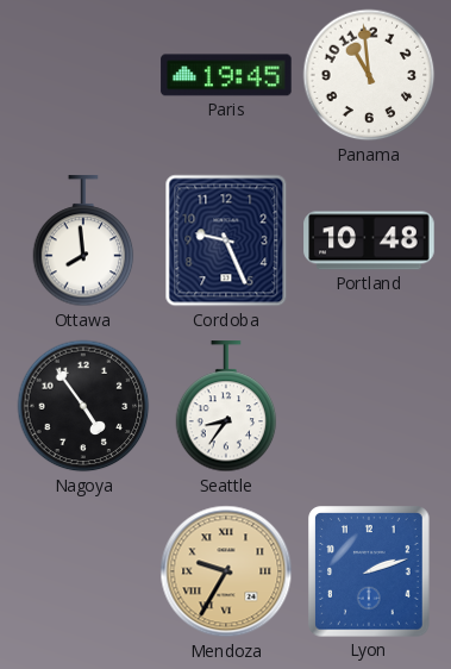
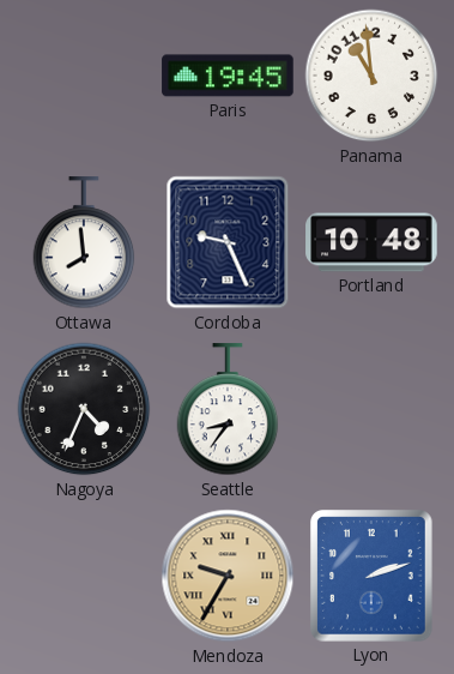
Nagoya: 4:54 -> 4:34
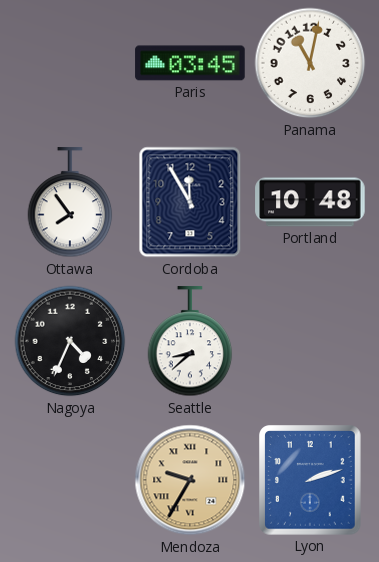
Paris: 19:45 -> 03:45
Panama: 10:59 -> 11:02
Ottawa: 7:59 -> 7:54
Cordoba: 9:26 -> 11:55
Seattle: 8:36 -> 8:38
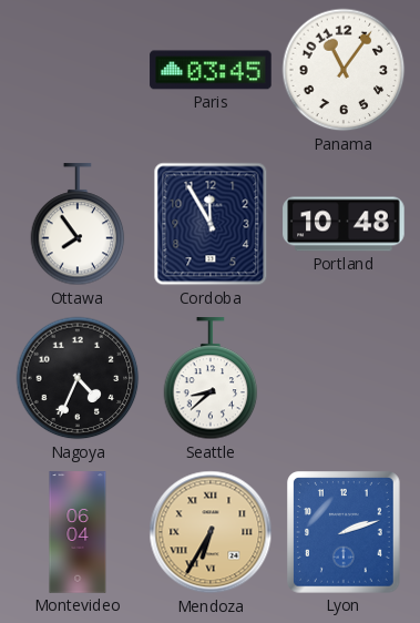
Panama: 11:02 -> 11:06
Montevideo: none -> 06:04
Mendoza: 9:35 -> 6:35
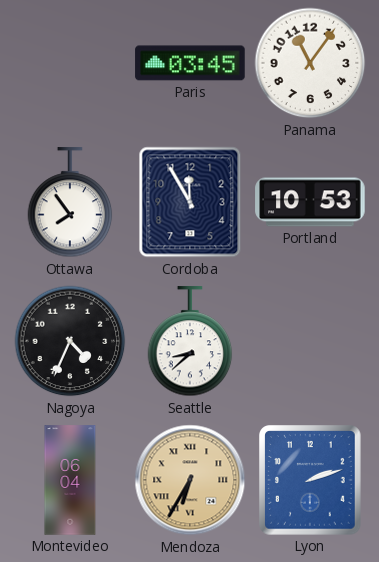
Portland: 10:48 -> 10:53
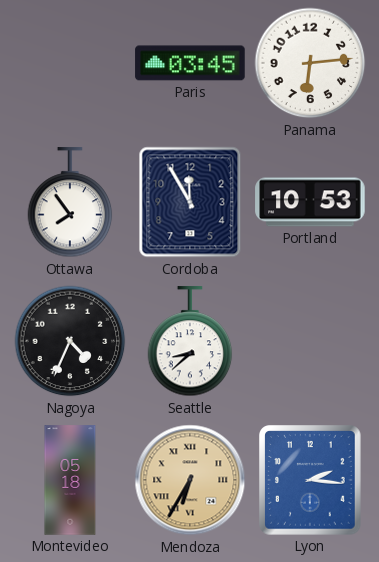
Panama: 11:06 -> 6:14
Montevideo: 06:04 -> 05:18
Lyon: 2:12 -> 2:16
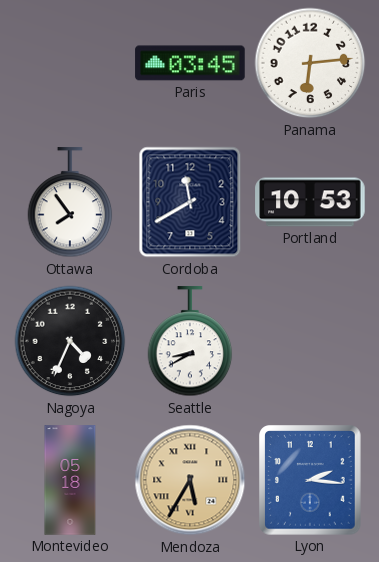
Cordoba: 11:55 -> 11:40
Seattle: 8:38 -> 8:40
Mendoza: 6:35 -> 5:35
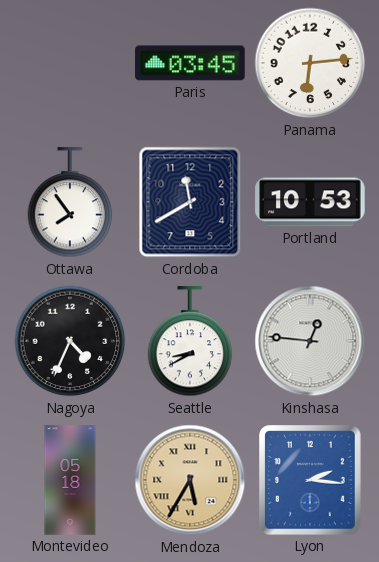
Kinshasa: none -> 12:46
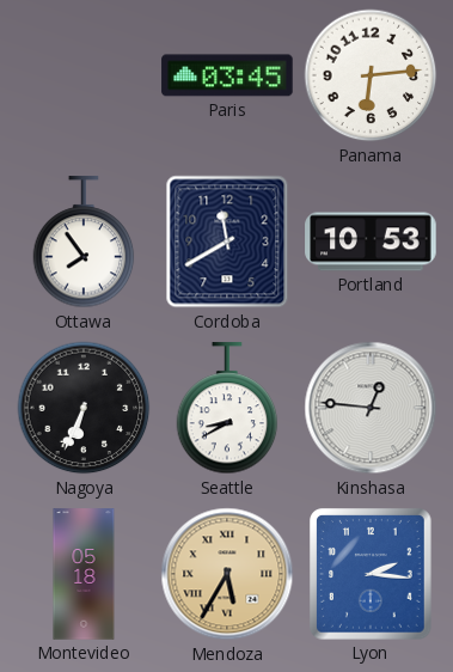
Nagoya: 4:34 -> 6:34
